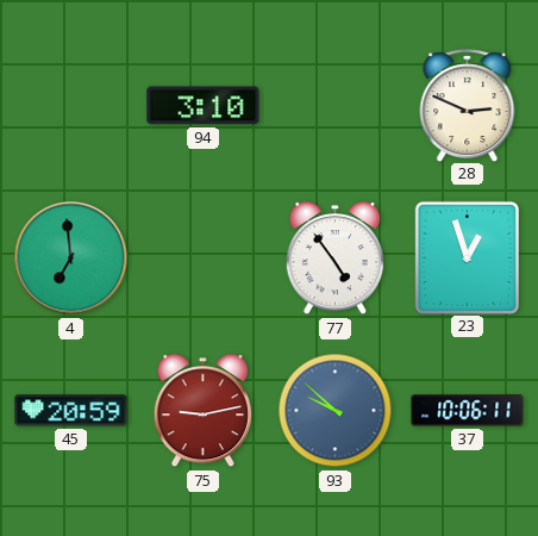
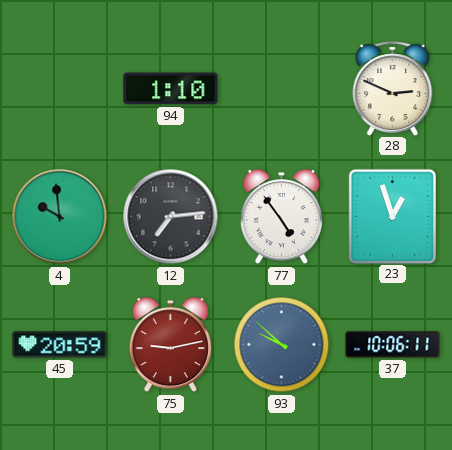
94: 3:10 -> 1:10
4: 6:59 -> 9:59
12: none -> 7:14
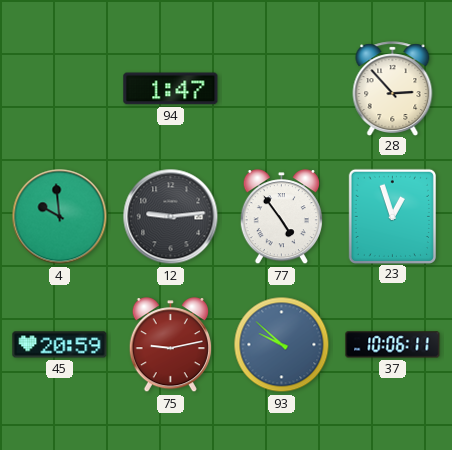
94: 1:10 -> 1:47
28: 2:49 -> 2:53
12: 7:14 -> 9:14
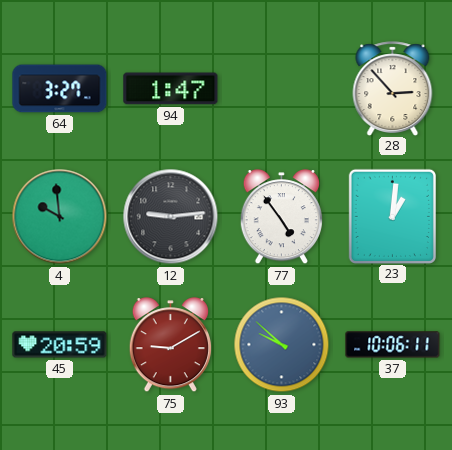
64: none -> 3:27
23: 12:57 -> 1:01
75: 9:13 -> 9:10
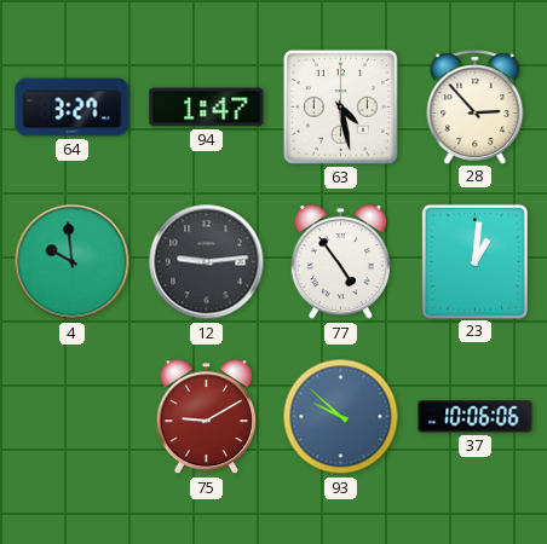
63: none -> 4:28
45: 20:59 -> none
37: 10:06:11 -> 10:06:06
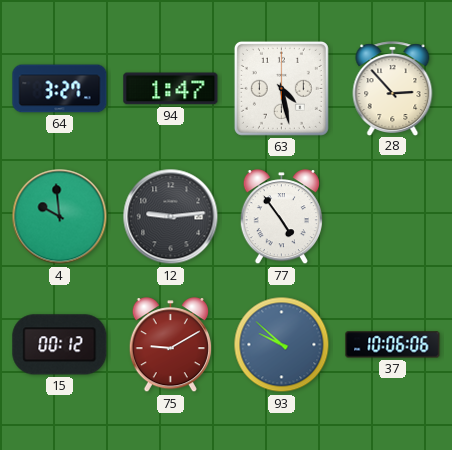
23: 1:01 -> none
15: none -> 00:12
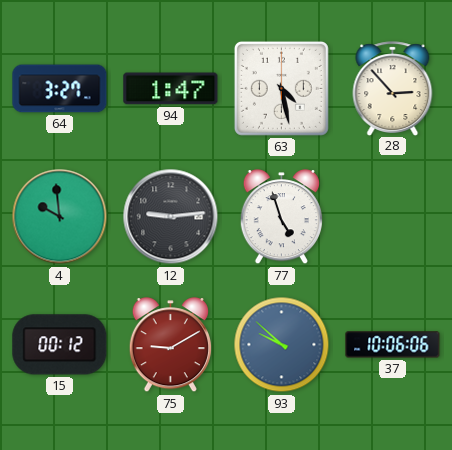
77: 4:54 -> 4:57
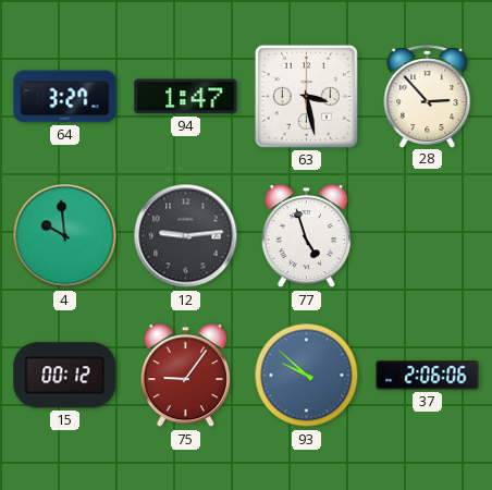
63: 4:28 -> 3:28
75: 9:10 -> 9:06
37: 10:06 -> 2:06
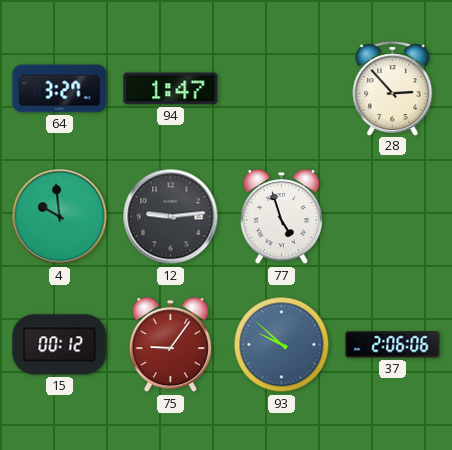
63: 3:28 -> none
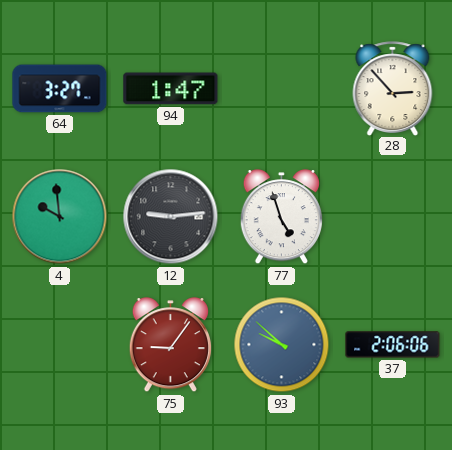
15: 00:12 -> none
